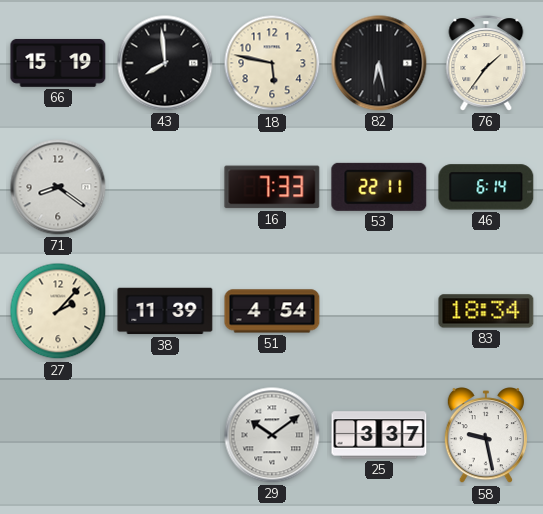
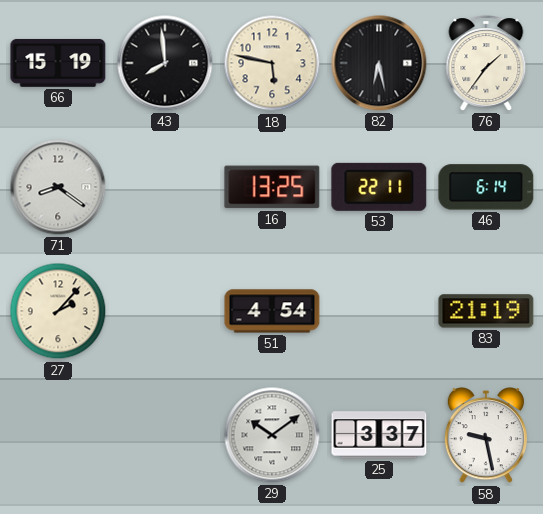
16: 7:33 -> 13:25
38: 11:39 -> none
83: 18:34 -> 21:19
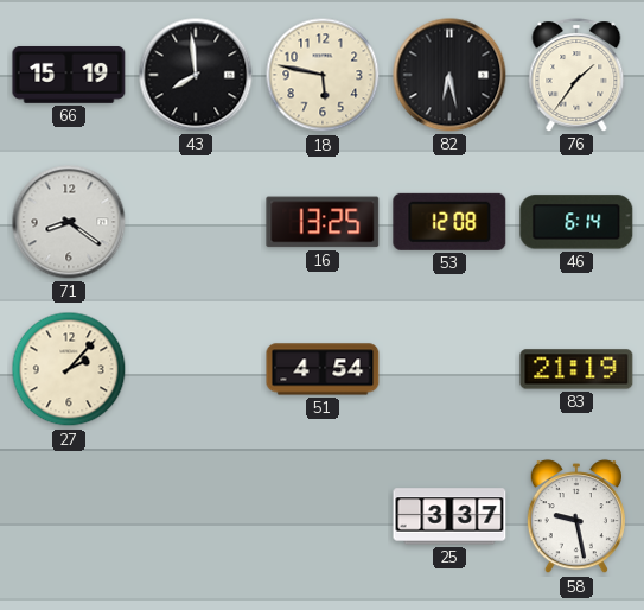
53: 22:11 -> 12:08
29: 10:09 -> none
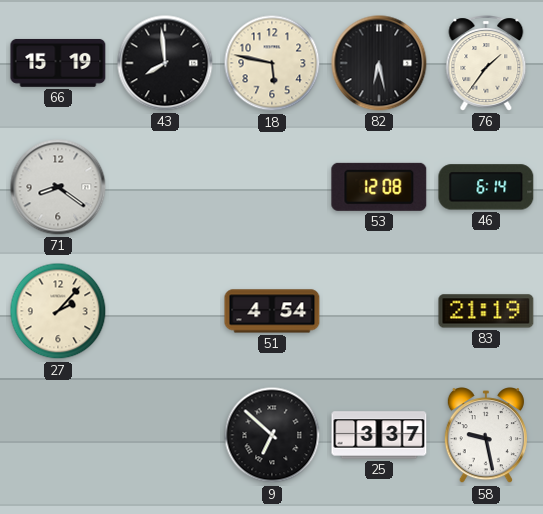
16: 13:25 -> none
9: none -> 6:52
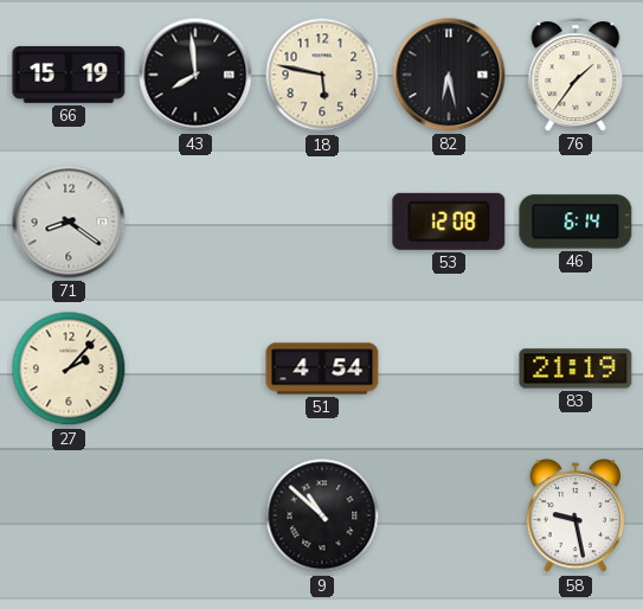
9: 6:52 -> 10:52
25: 3:37 -> none
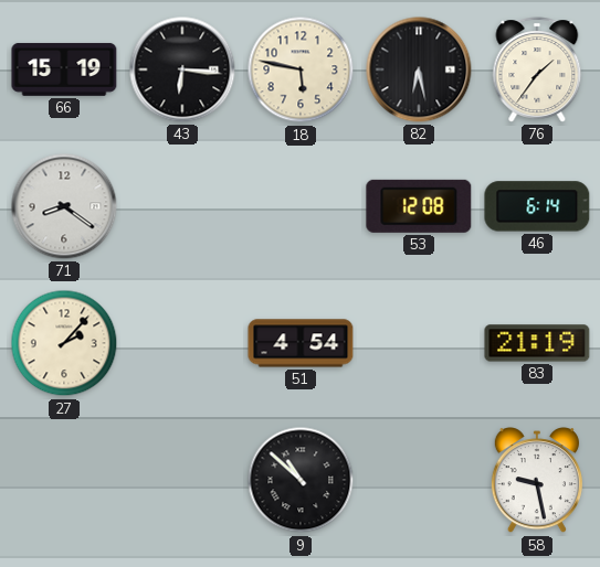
43: 7:59 -> 6:16
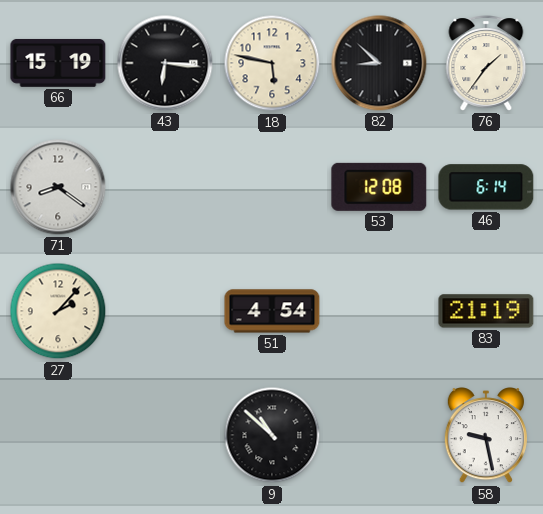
82: 6:28 -> 8:52
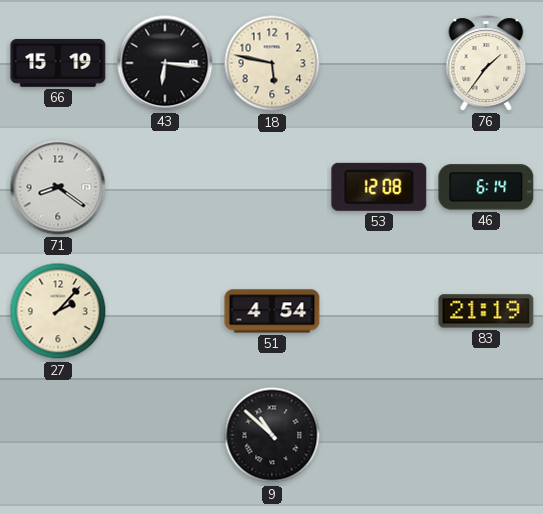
82: 8:52 -> none
58: 9:28 -> none
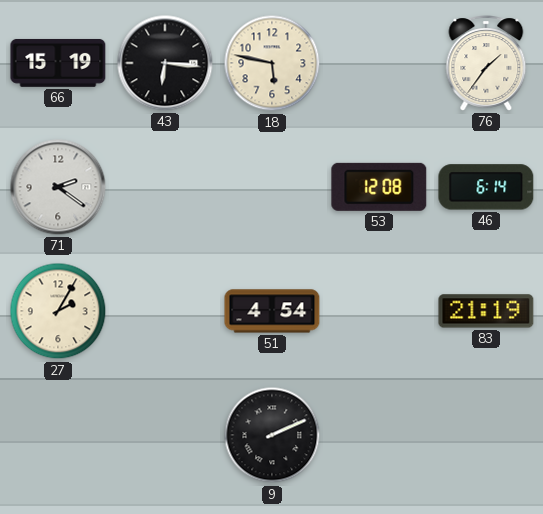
71: 8:21 -> 2:21
27: 2:07 -> 2:05
9: 10:52 -> 2:11
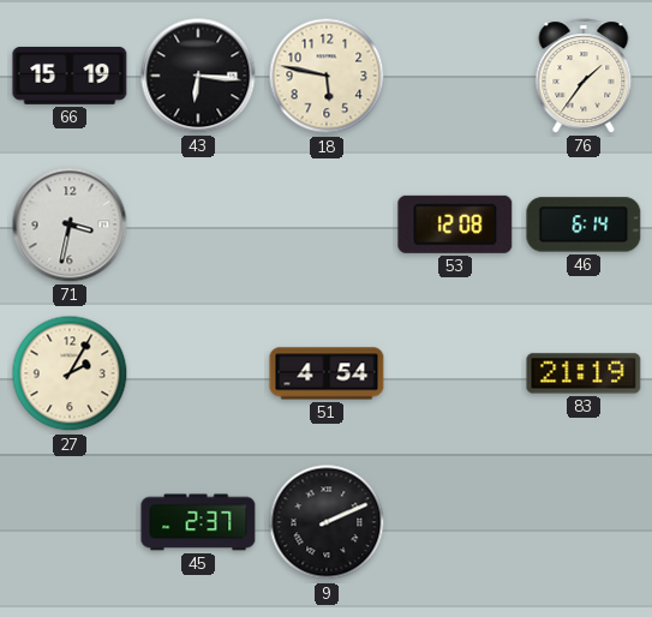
71: 2:21 -> 3:32
45: none -> 2:37
